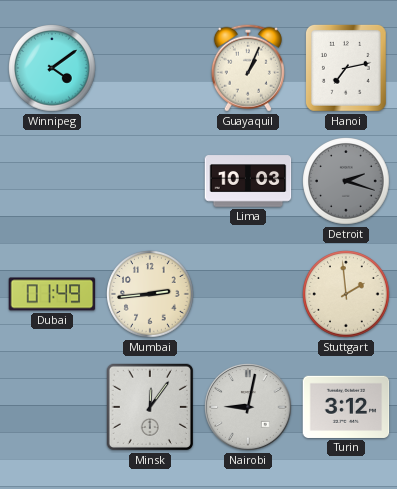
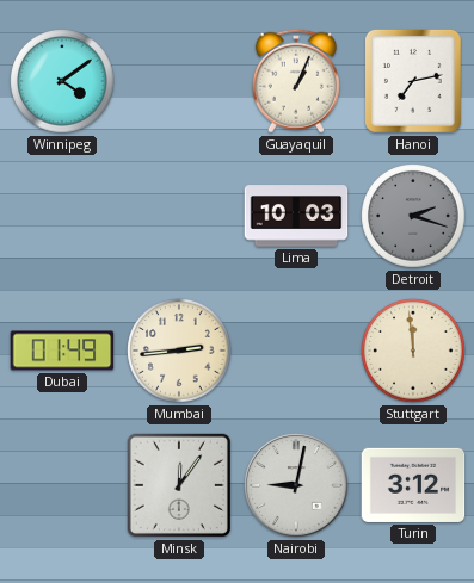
Stuttgart: 1:59 -> 11:59
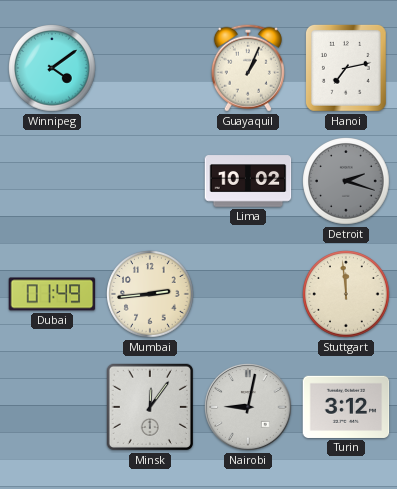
Lima: 10:03 -> 10:02
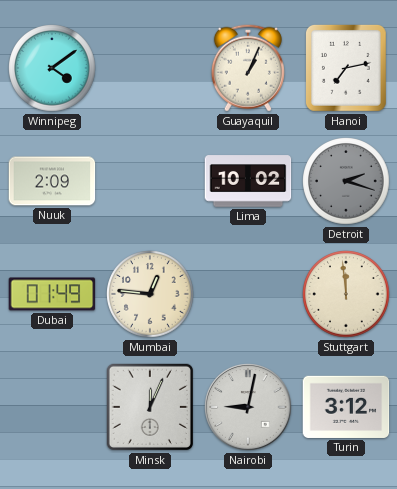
Nuuk: none -> 2:09
Mumbai: 2:44 -> 12:46
Minsk: 12:06 -> 12:04
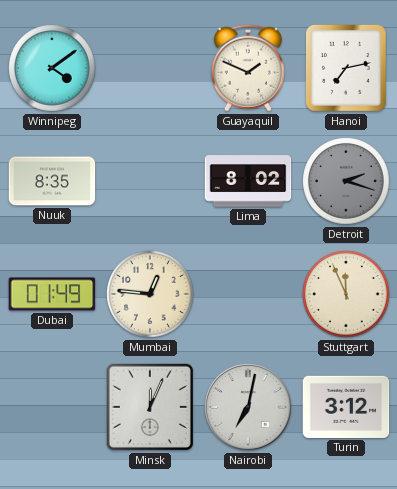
Guayaquil: 1:04 -> 1:49
Nuuk: 2:09 -> 8:35
Lima: 10:02 -> 8:02
Stuttgart: 11:59 -> 11:56
Nairobi: 9:02 -> 7:02
